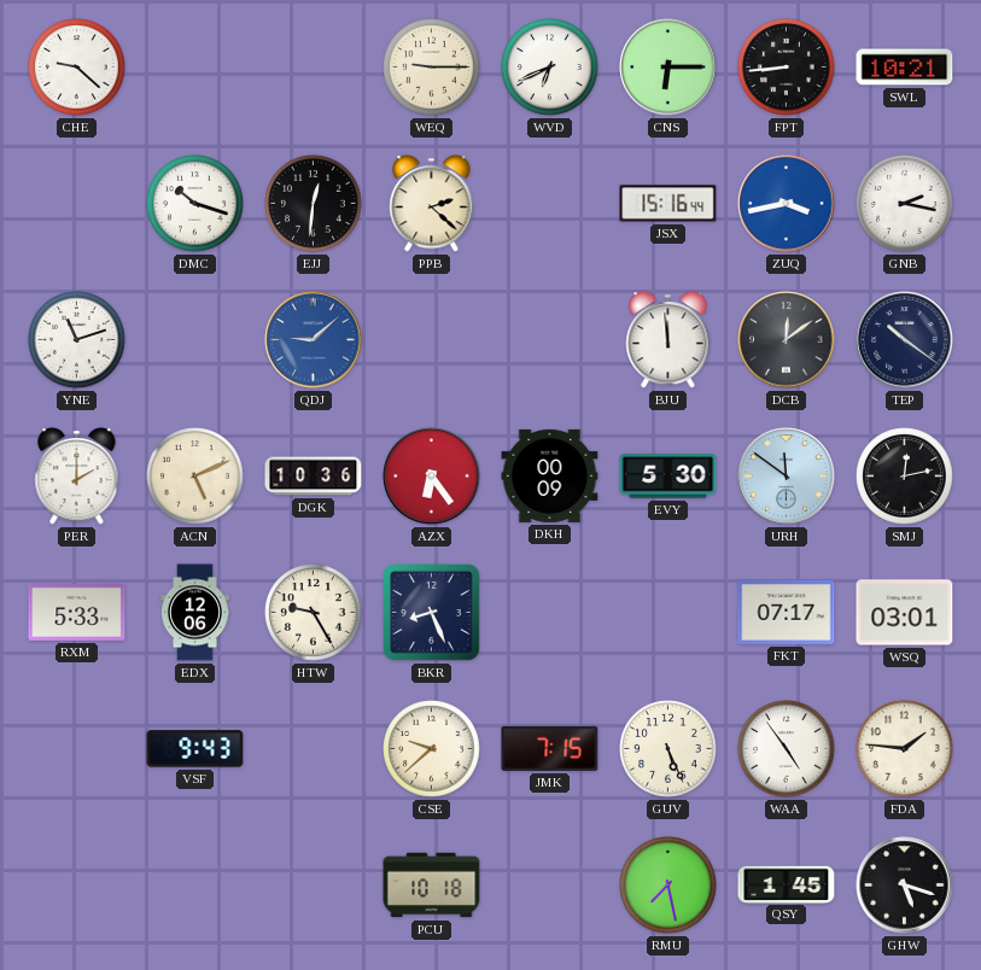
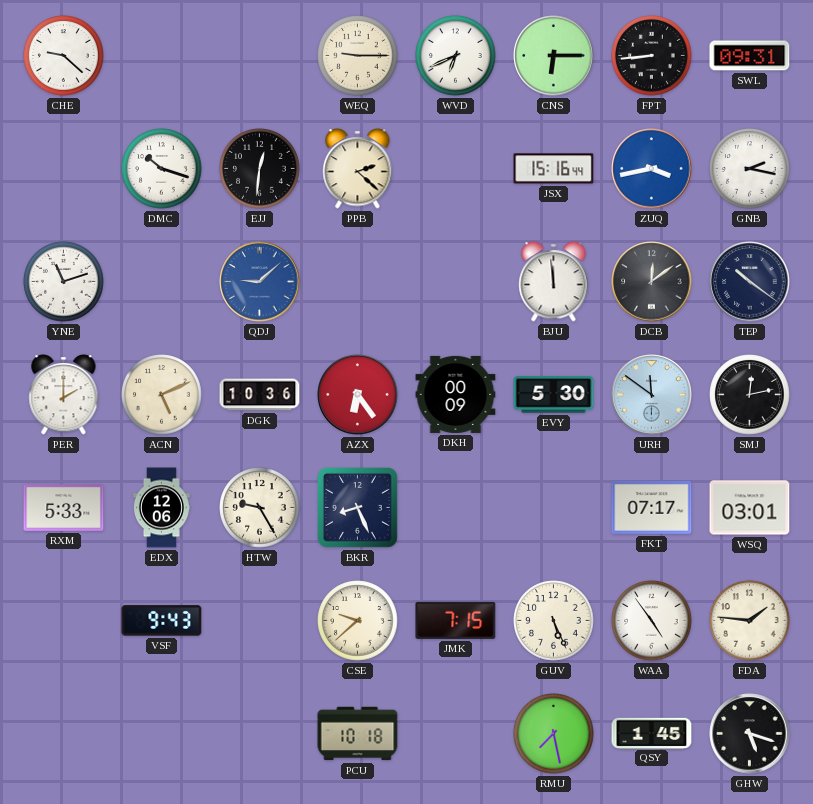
SWL: 10:21 -> 09:31
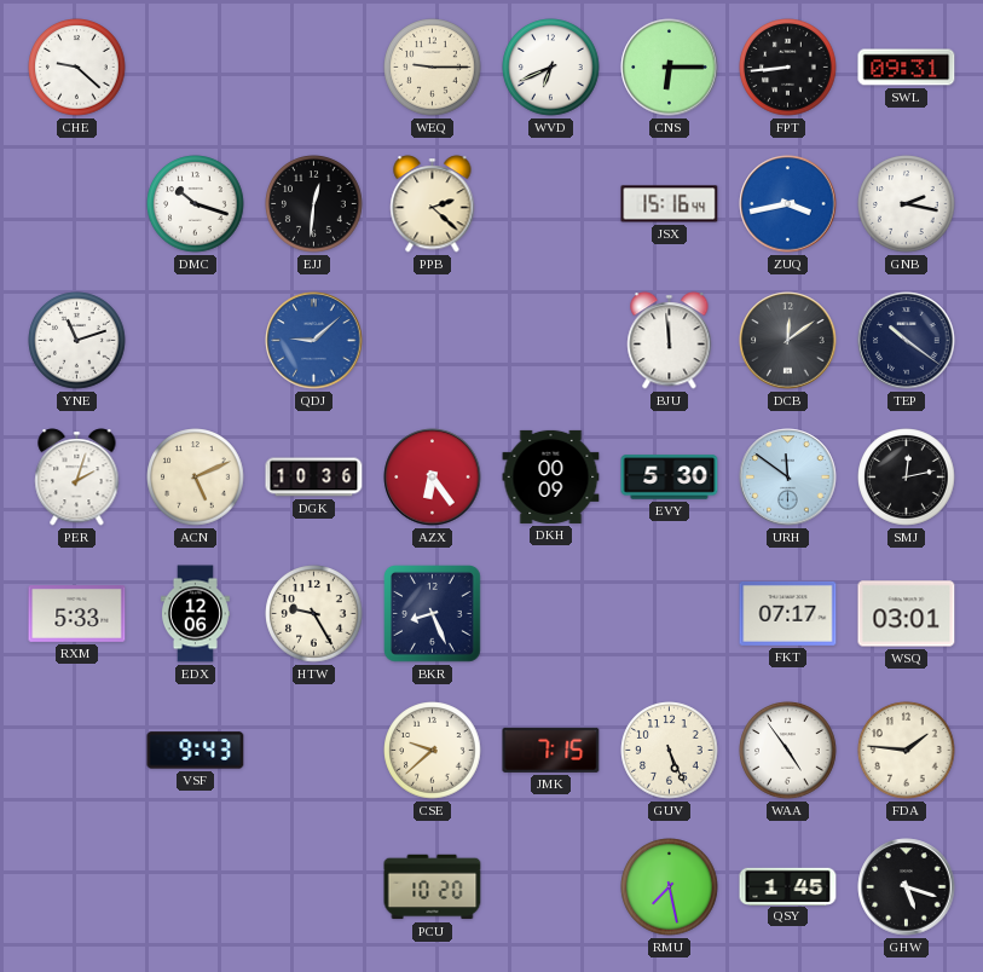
PER: 2:00 -> 2:03
PCU: 10:18 -> 10:20
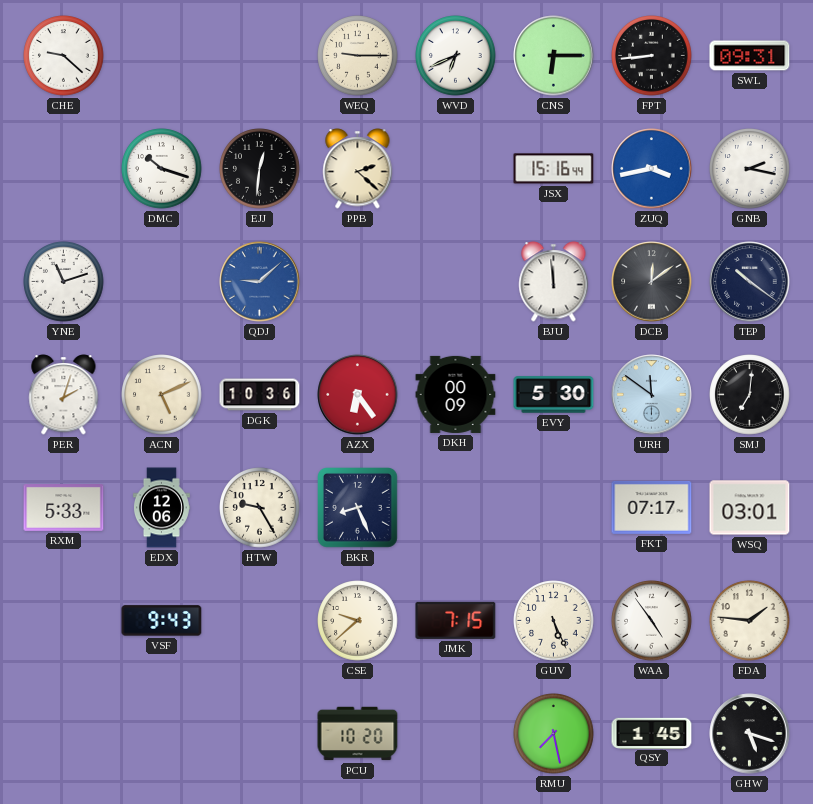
SMJ: 12:13 -> 7:01
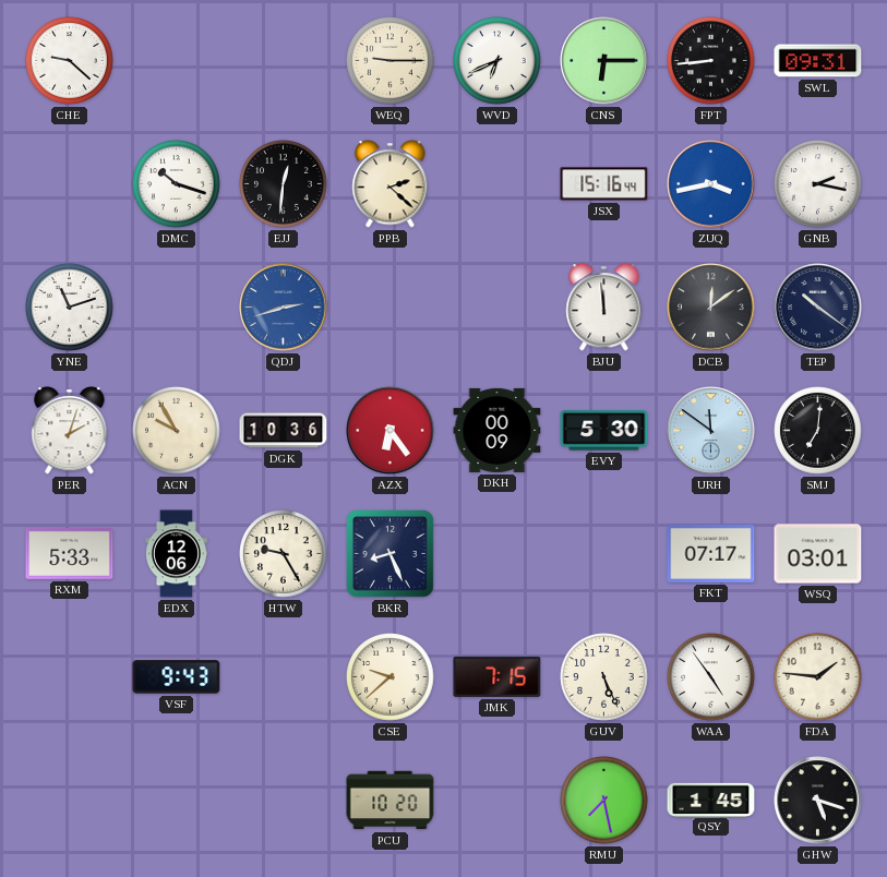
QDJ: 9:08 -> 2:42
ACN: 5:11 -> 9:55
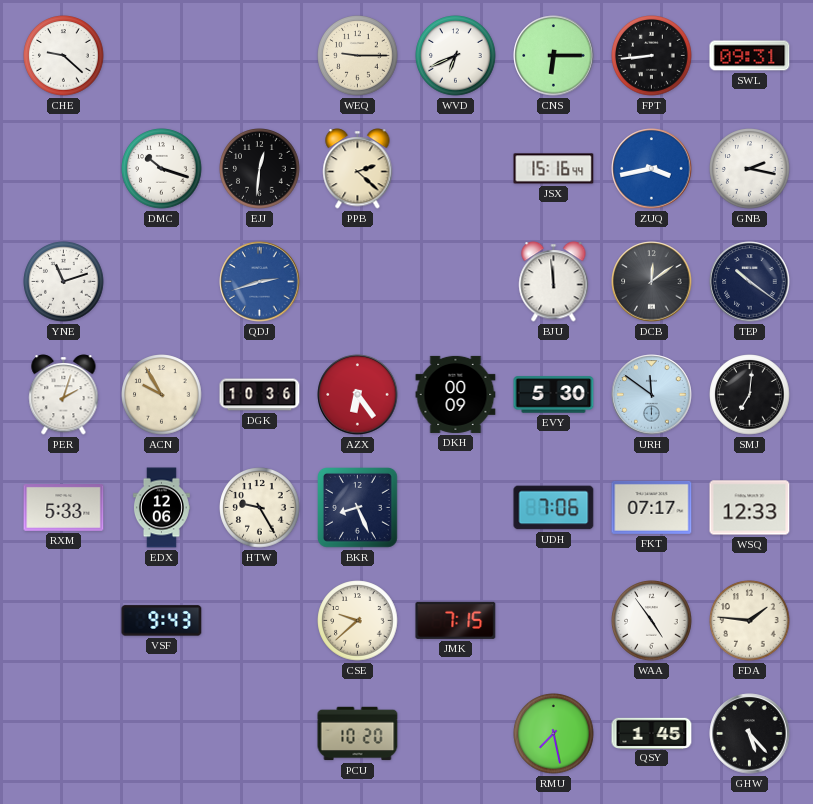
UDH: none -> 7:06
WSQ: 03:01 -> 12:33
GUV: 5:26 -> none
GHW: 5:18 -> 5:23
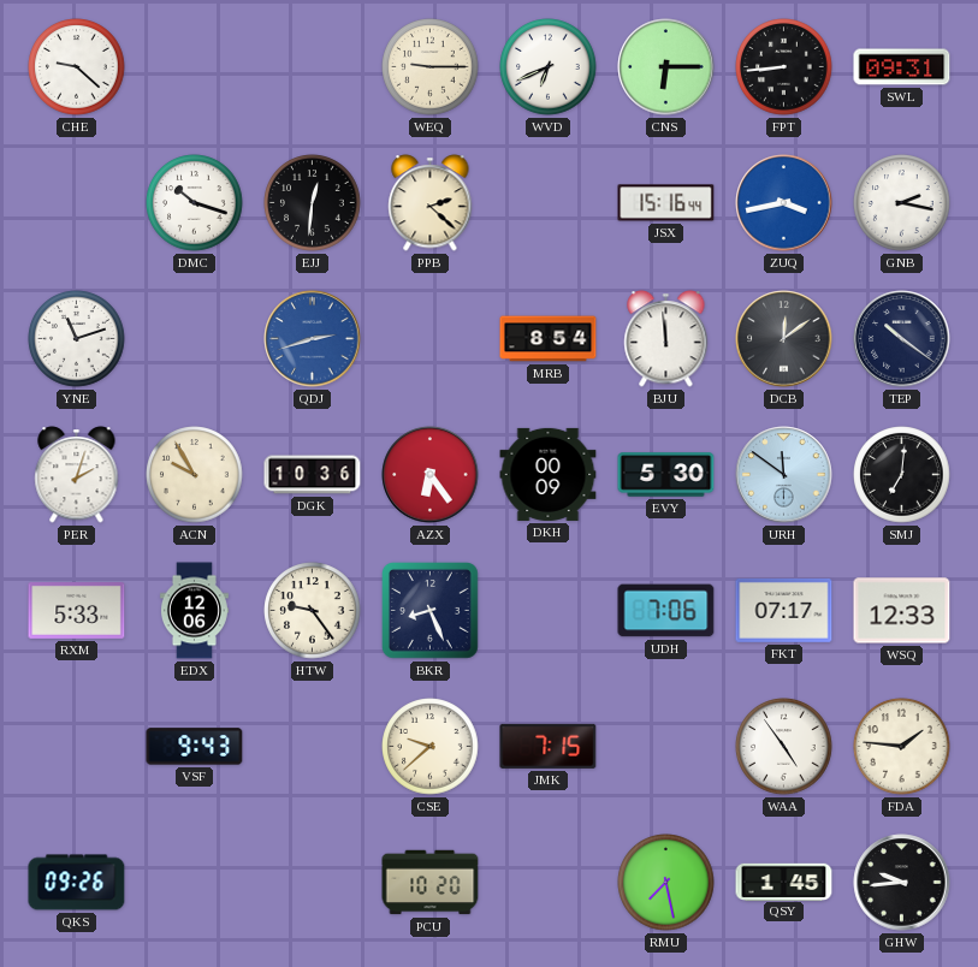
MRB: none -> 8:54
HTW: 9:25 -> 9:24
QKS: none -> 09:26
GHW: 5:23 -> 9:44
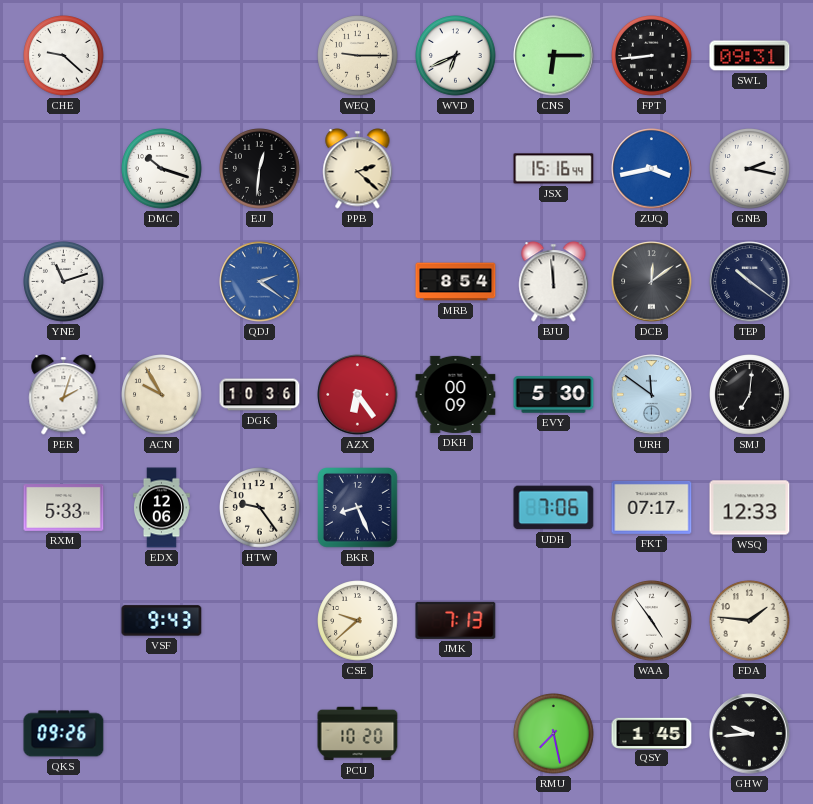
QDJ: 2:42 -> 2:21
JMK: 7:15 -> 7:13
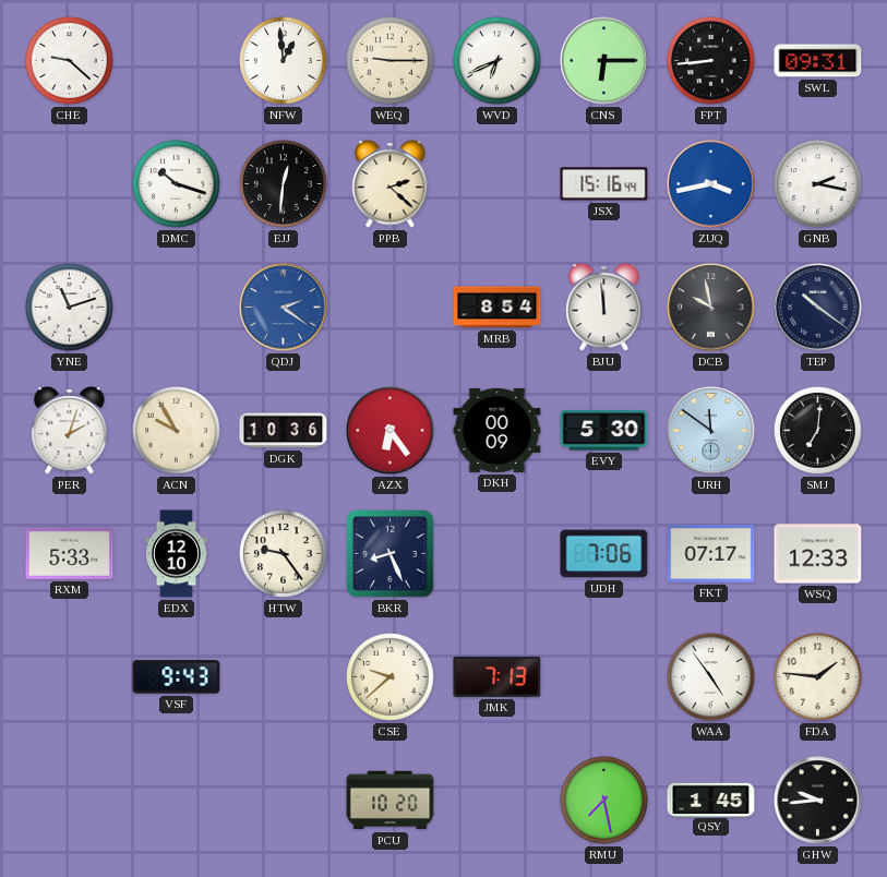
NFW: none -> 12:59
DCB: 12:09 -> 9:58
EDX: 12:06 -> 12:10
QKS: 09:26 -> none
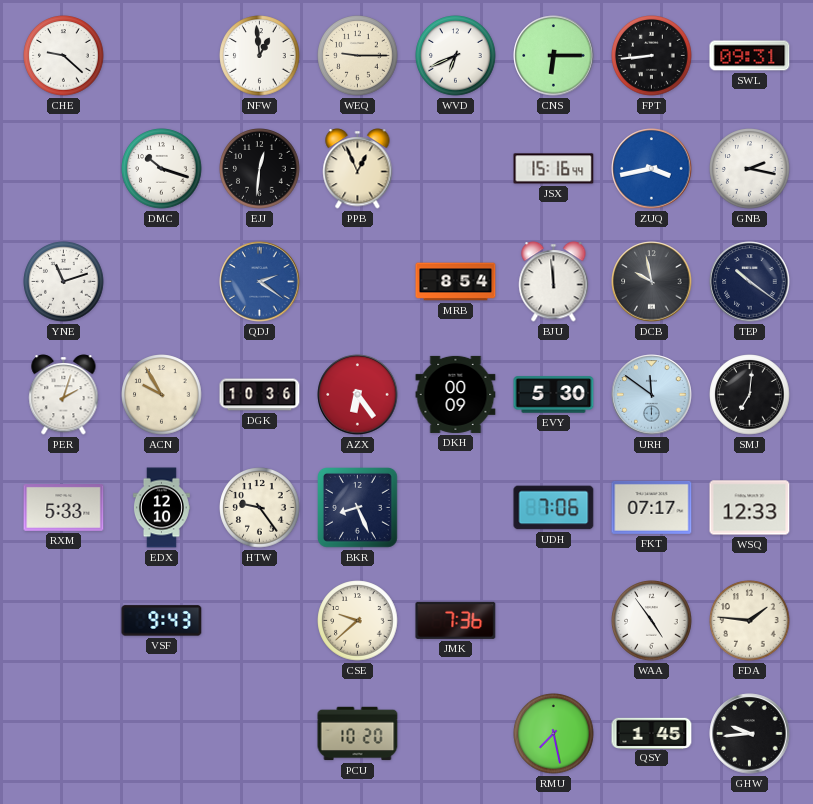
PPB: 2:22 -> 12:56
JMK: 7:13 -> 7:36
